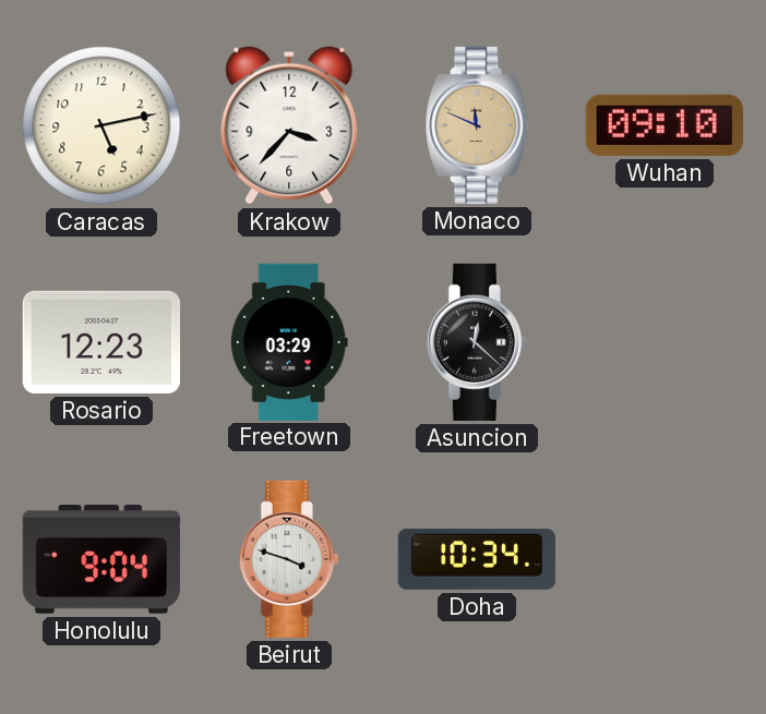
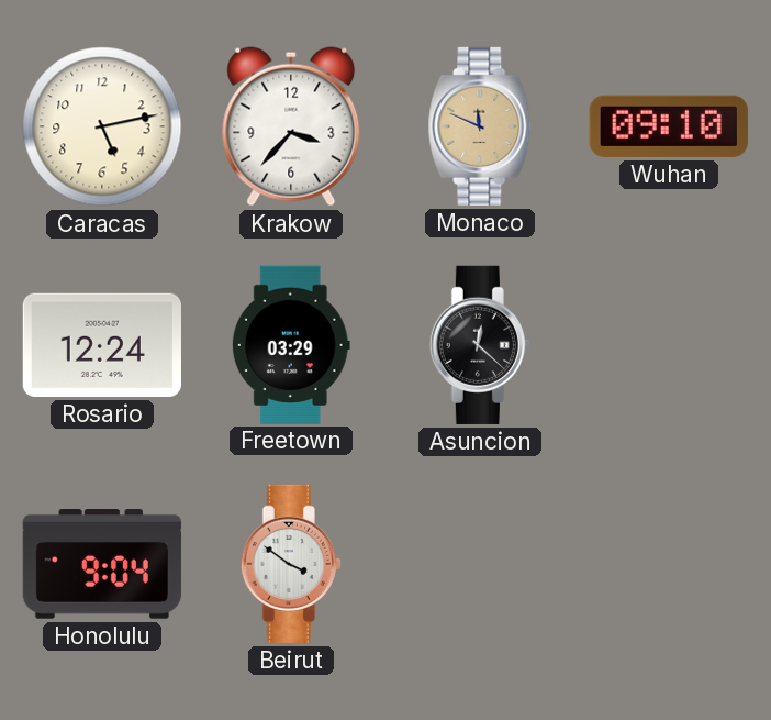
Rosario: 12:23 -> 12:24
Beirut: 3:48 -> 3:51
Doha: 10:34 -> none
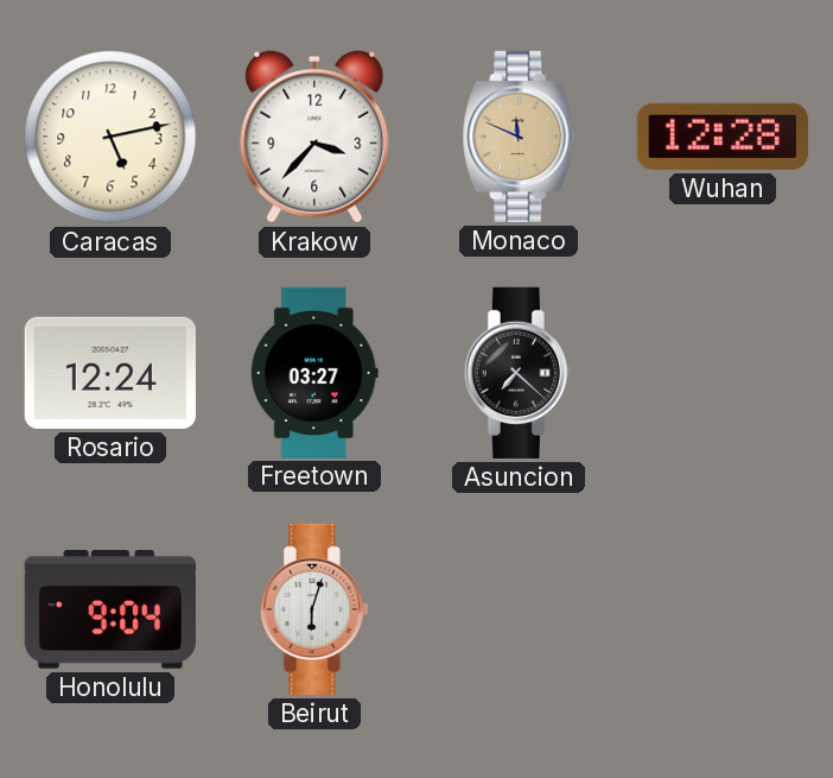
Wuhan: 09:10 -> 12:28
Freetown: 03:29 -> 03:27
Asuncion: 12:22 -> 7:22
Beirut: 3:51 -> 6:03
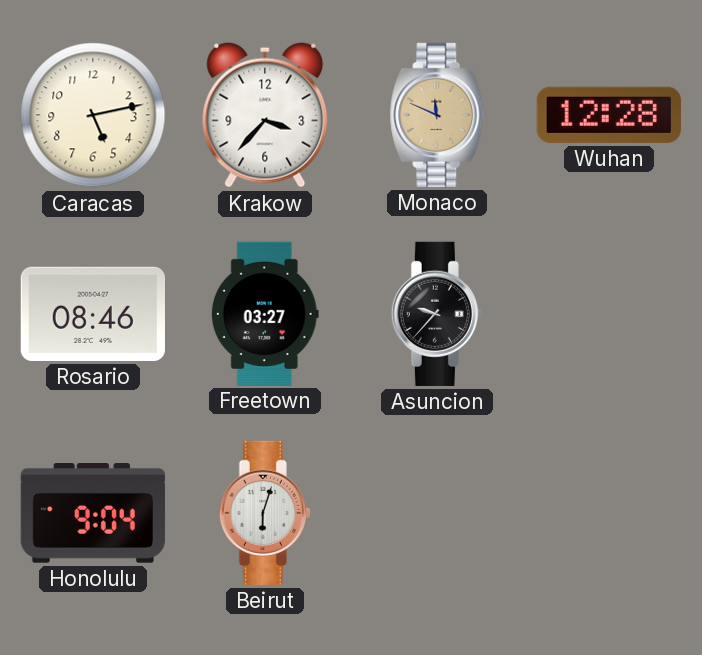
Rosario: 12:24 -> 08:46
Asuncion: 7:22 -> 9:37
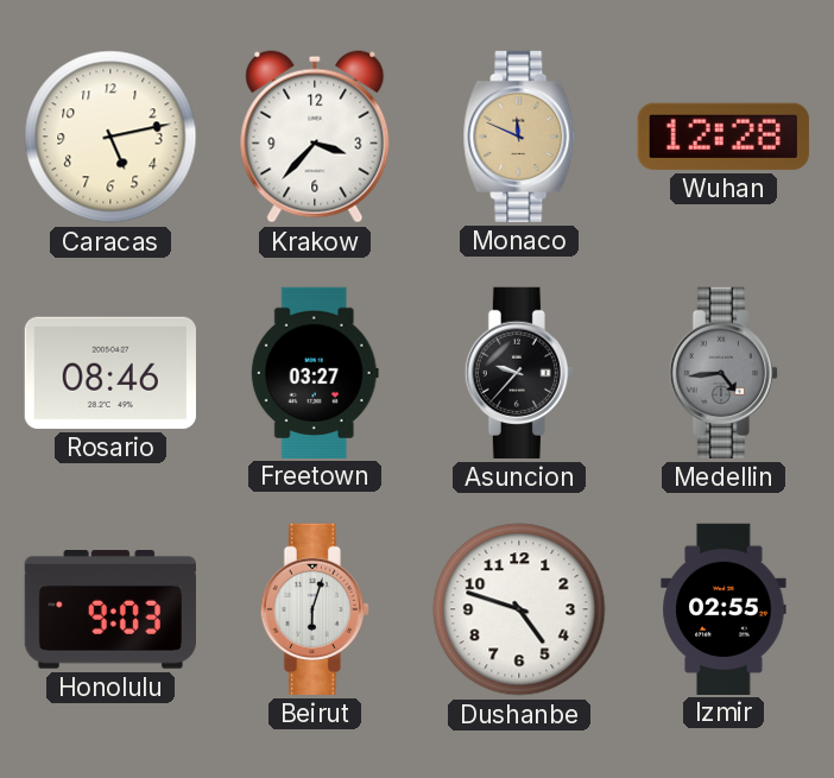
Medellin: none -> 4:44
Honolulu: 9:04 -> 9:03
Dushanbe: none -> 4:48
Izmir: none -> 02:55
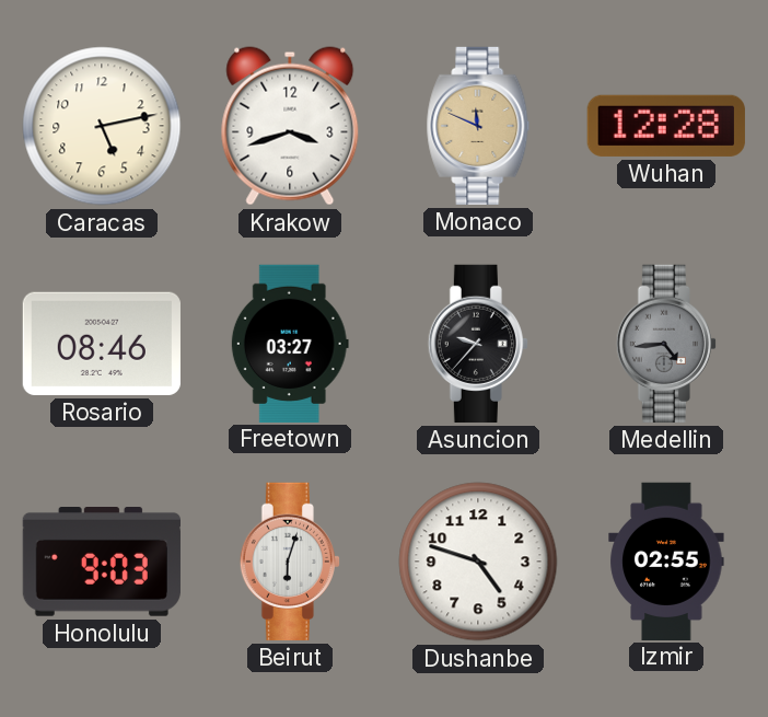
Krakow: 3:37 -> 3:42
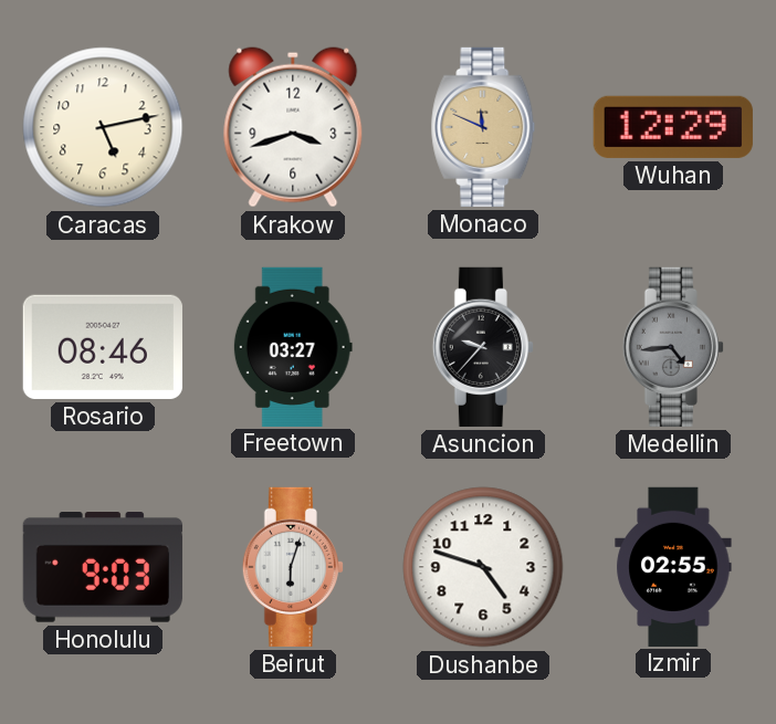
Wuhan: 12:28 -> 12:29
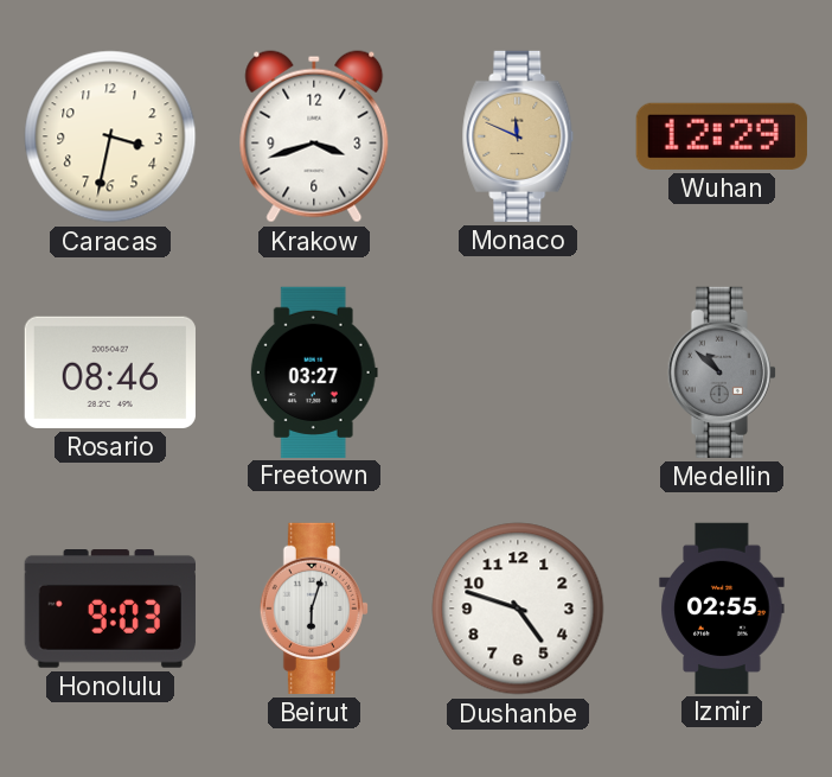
Caracas: 5:13 -> 3:32
Asuncion: 9:37 -> none
Medellin: 4:44 -> 10:52
